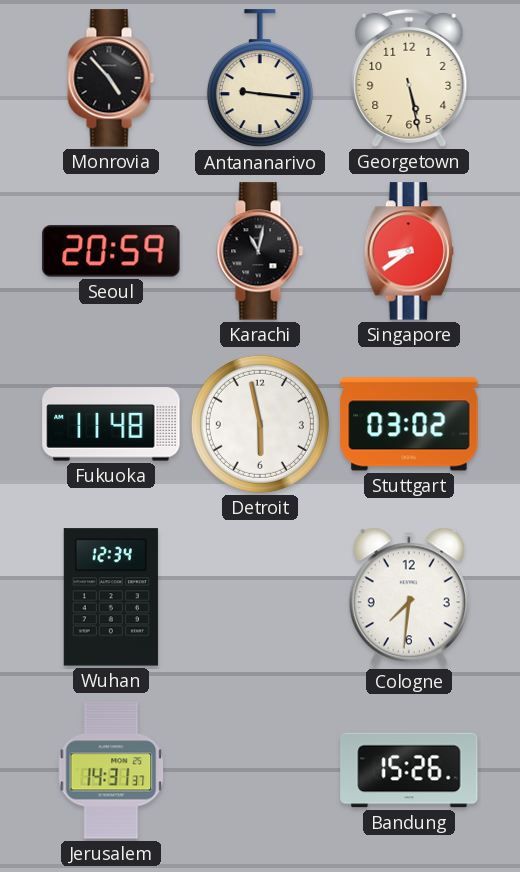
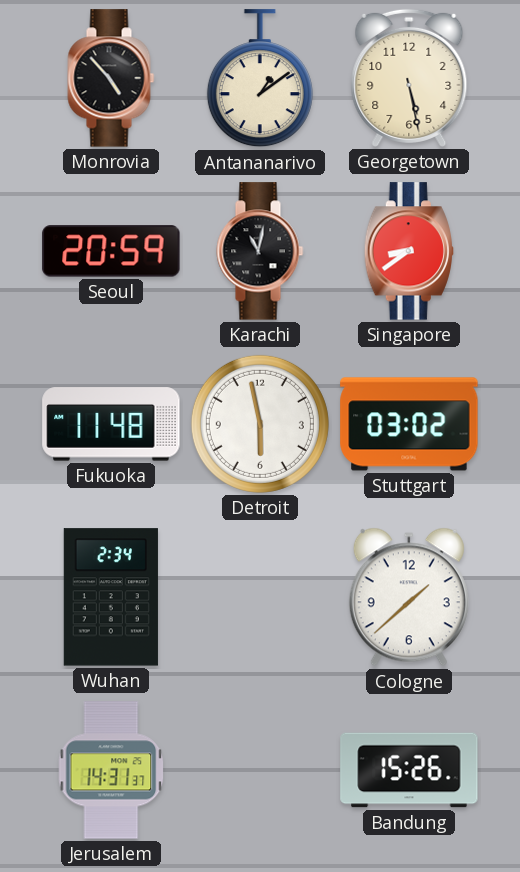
Antananarivo: 9:16 -> 1:09
Wuhan: 12:34 -> 2:34
Cologne: 7:31 -> 1:38
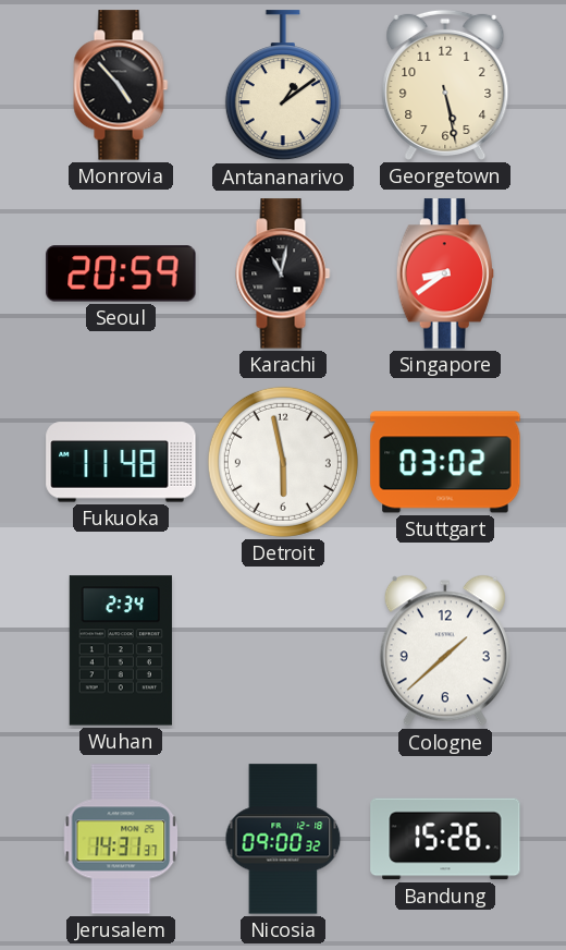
Nicosia: none -> 09:00
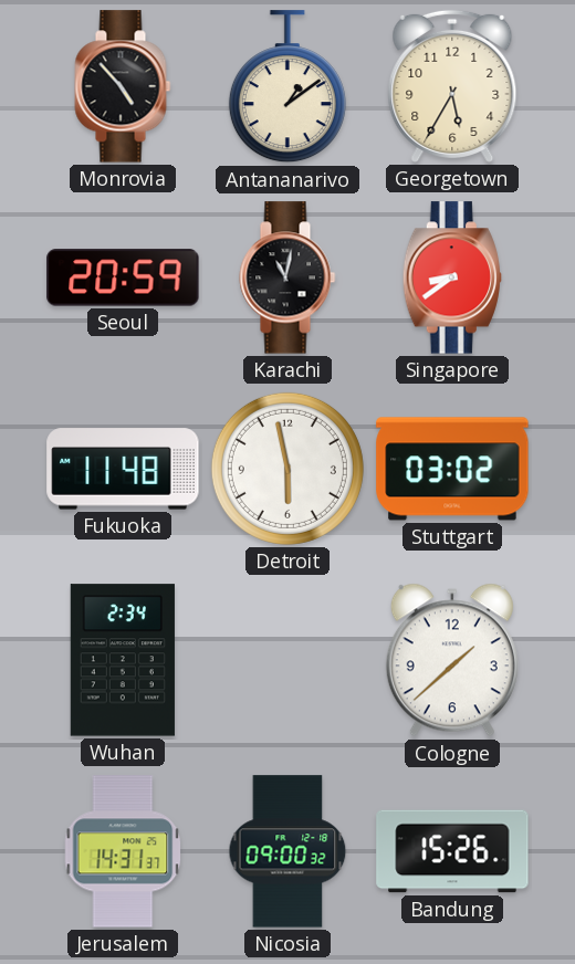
Georgetown: 5:28 -> 5:35
